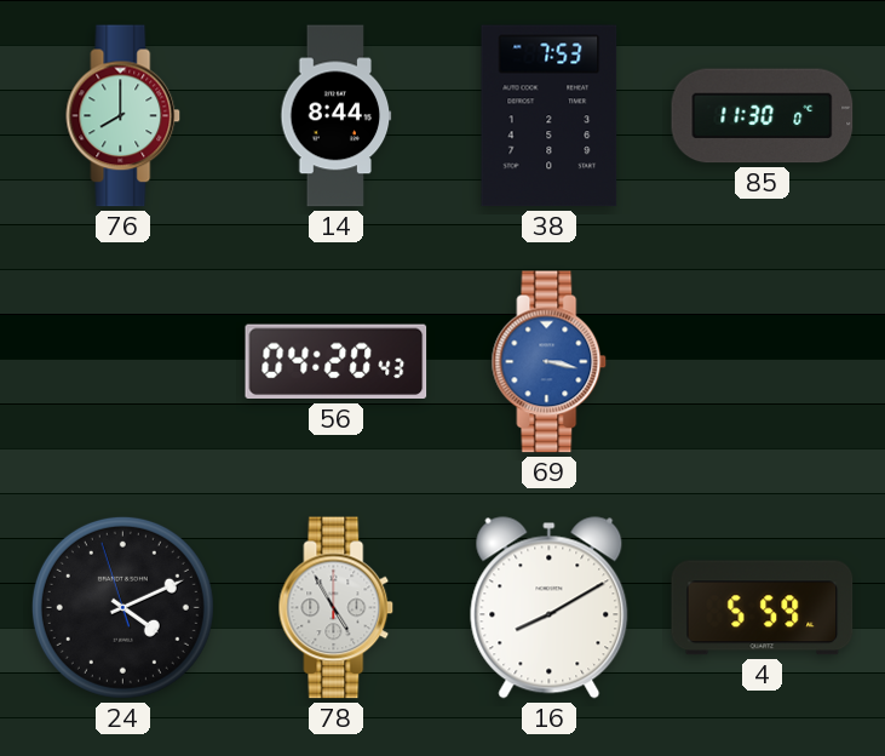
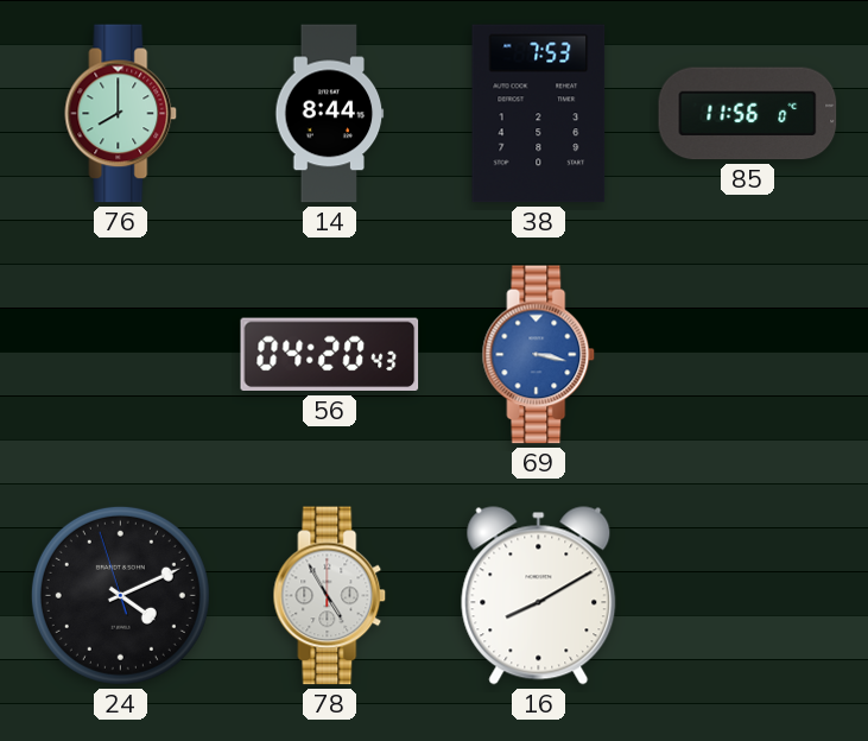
85: 11:30 -> 11:56
4: 5:59 -> none
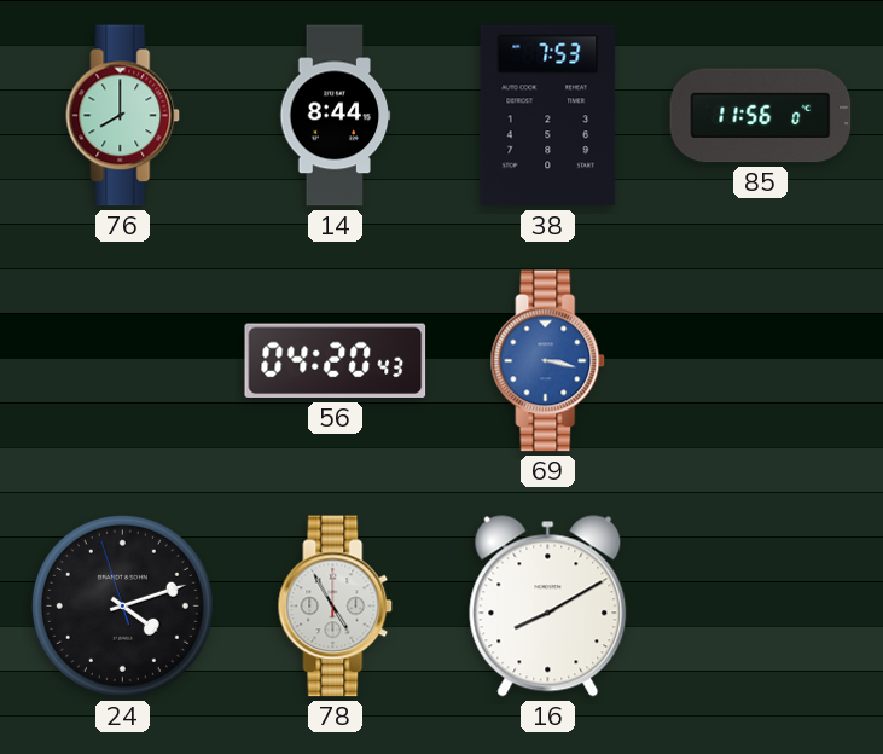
24: 4:10 -> 4:11
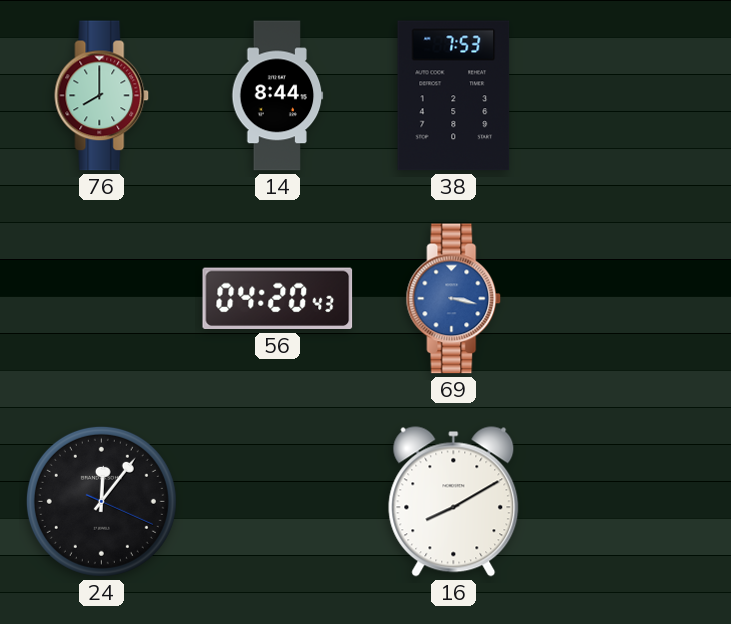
85: 11:56 -> none
24: 4:11 -> 12:06
78: 4:55 -> none
